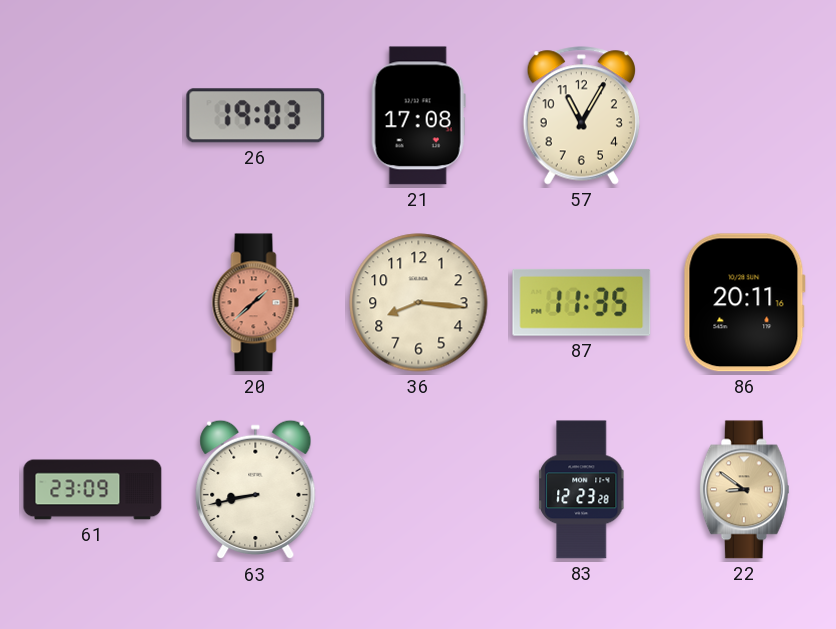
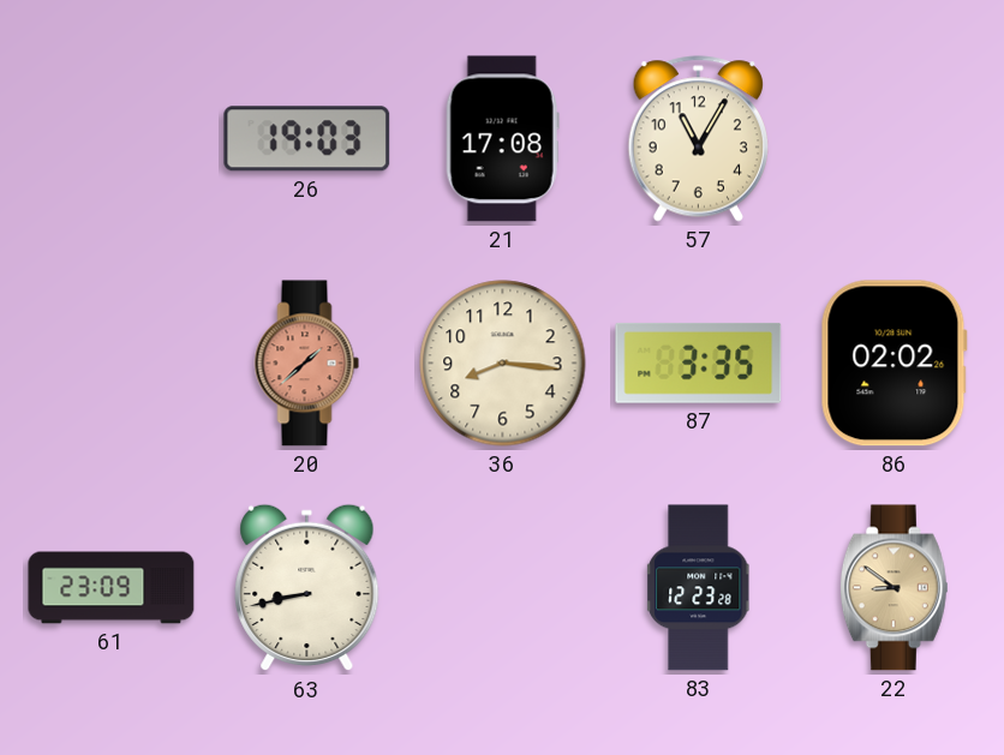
87: 11:35 -> 3:35
86: 20:11 -> 02:02
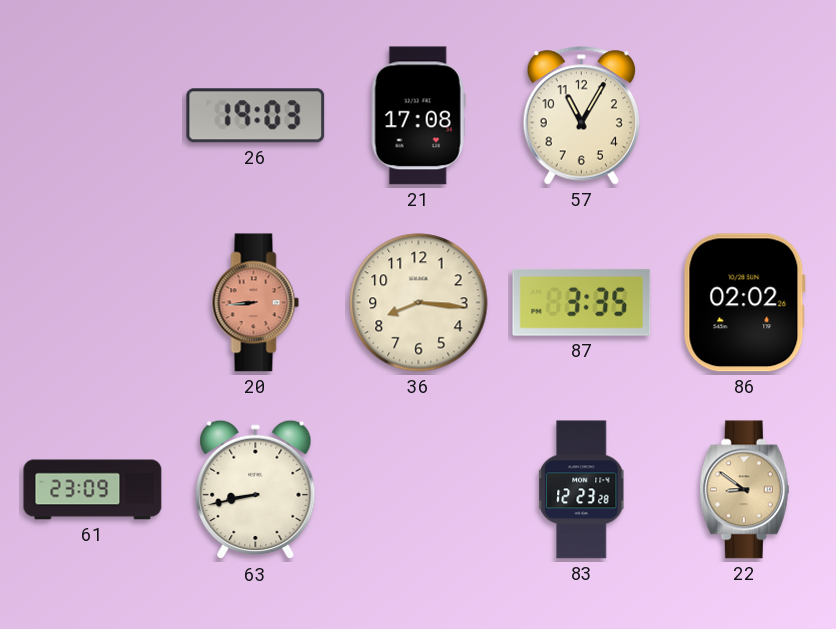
20: 1:38 -> 8:44
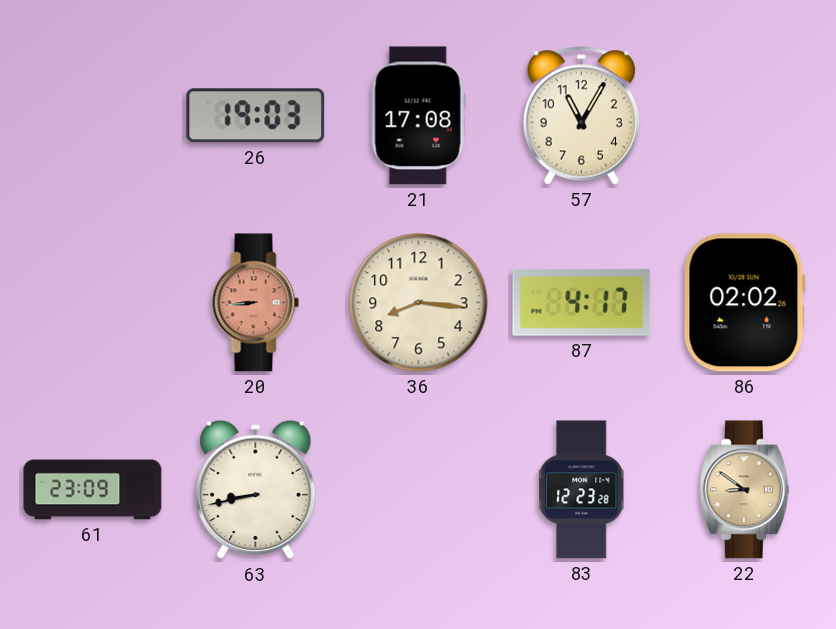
87: 3:35 -> 4:17
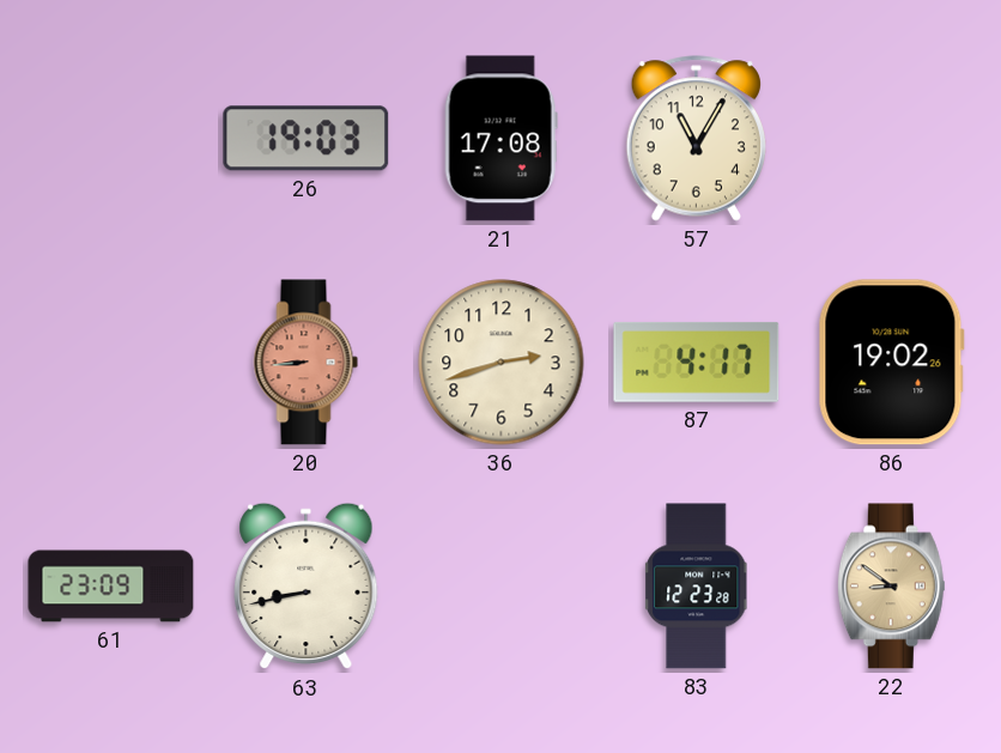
36: 8:16 -> 2:42
86: 02:02 -> 19:02
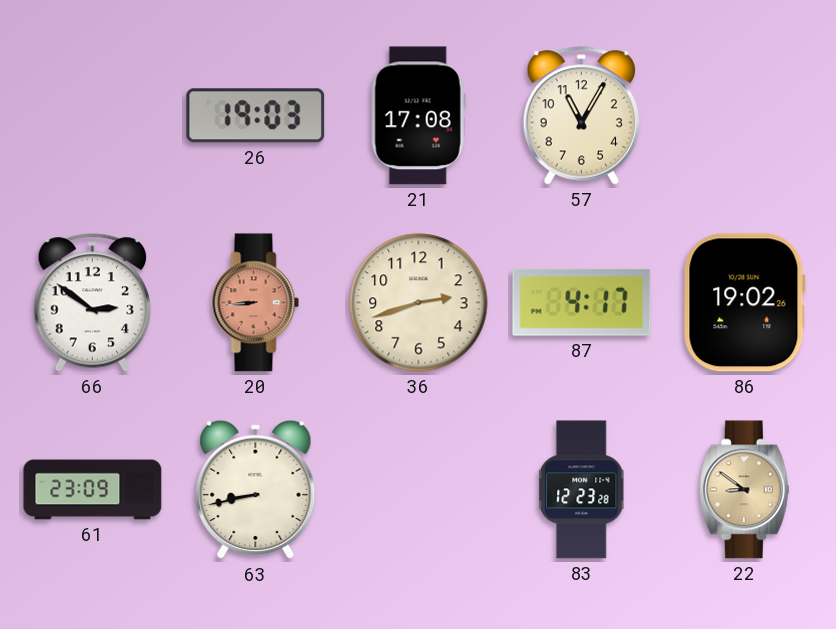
66: none -> 2:51
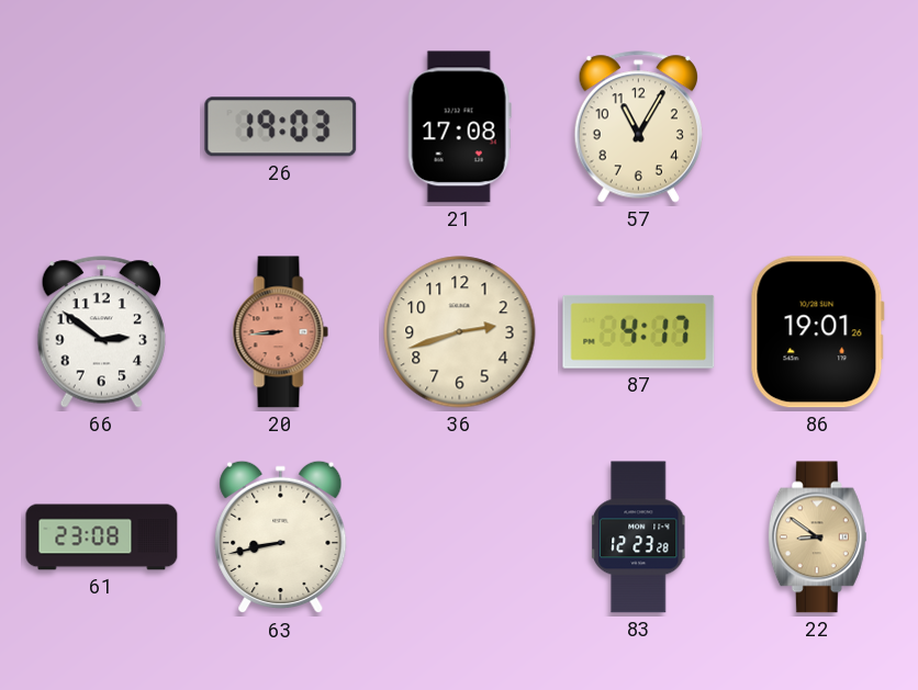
86: 19:02 -> 19:01
61: 23:09 -> 23:08
